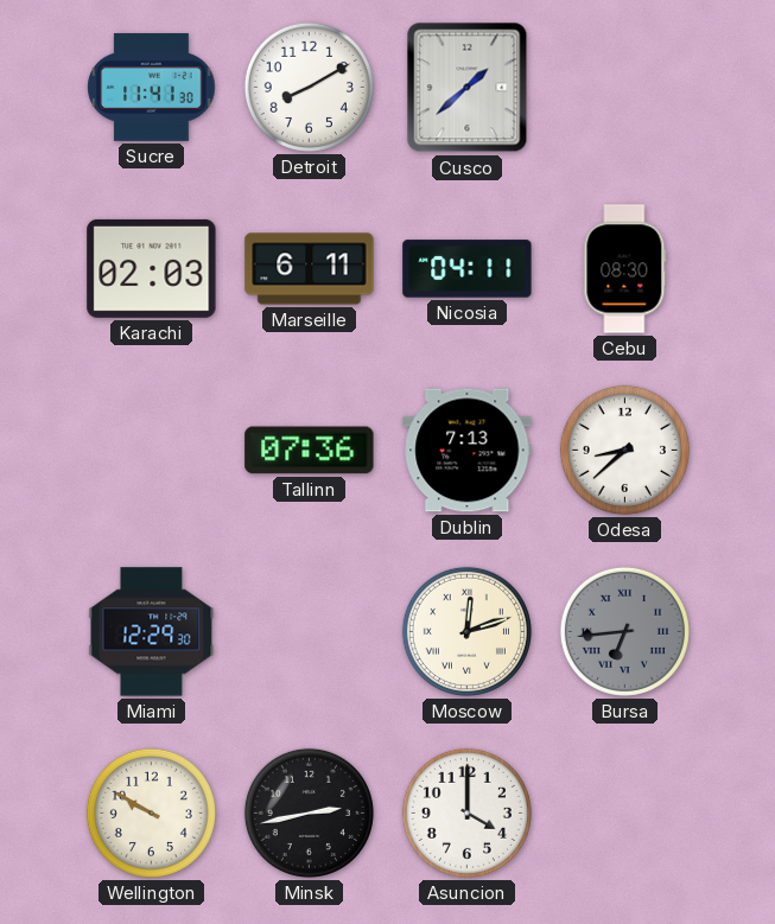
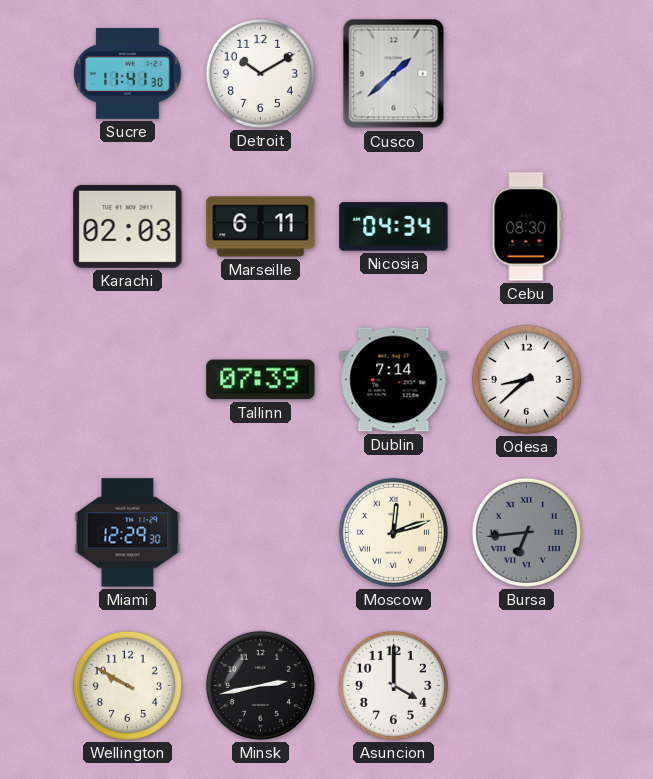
Detroit: 8:10 -> 10:10
Nicosia: 04:11 -> 04:34
Tallinn: 07:36 -> 07:39
Dublin: 7:13 -> 7:14
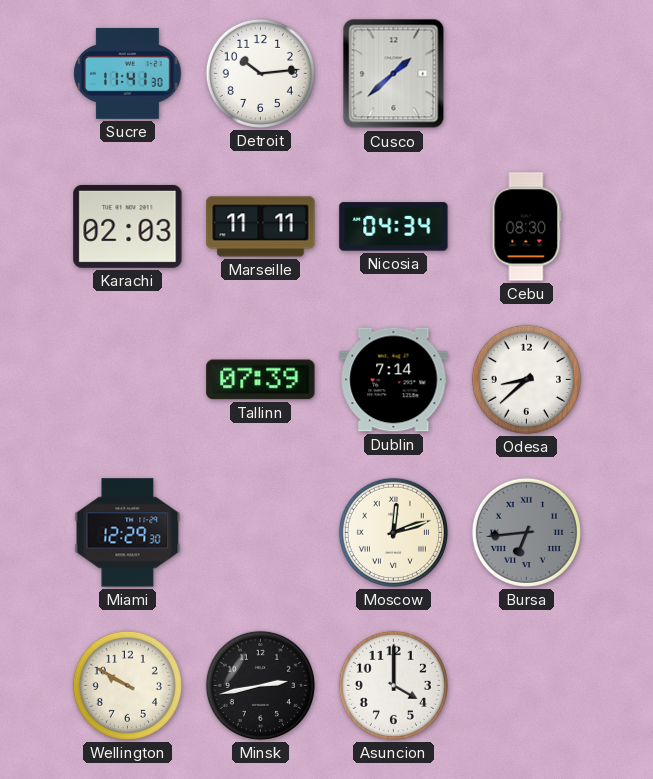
Detroit: 10:10 -> 10:14
Marseille: 6:11 -> 11:11
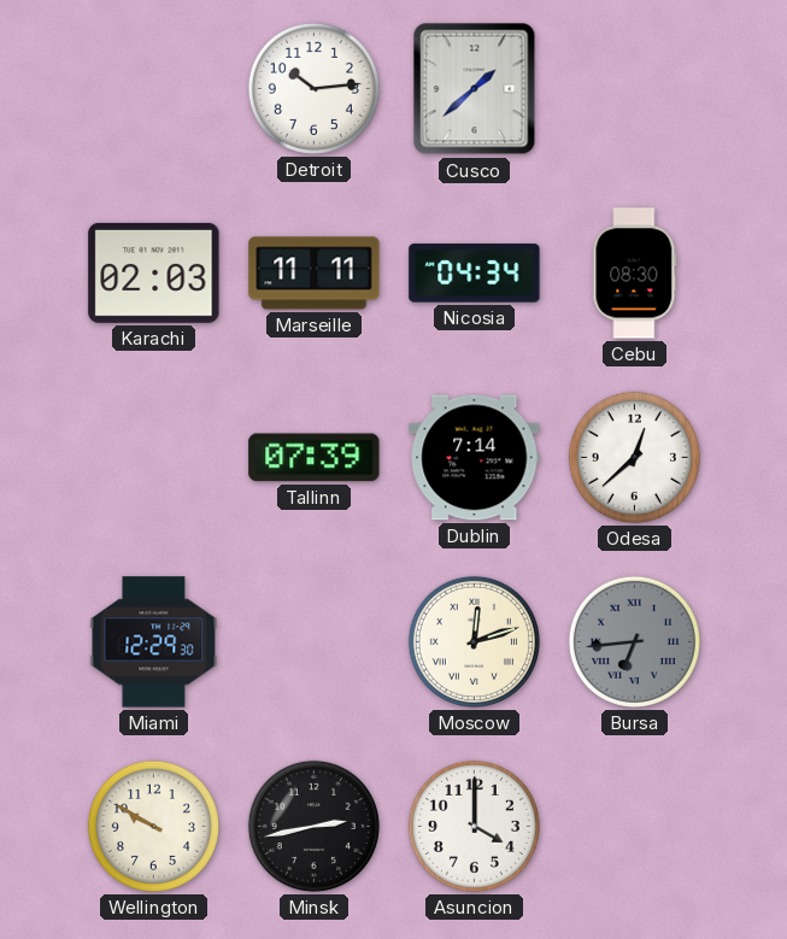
Sucre: 11:41 -> none
Odesa: 8:38 -> 12:38
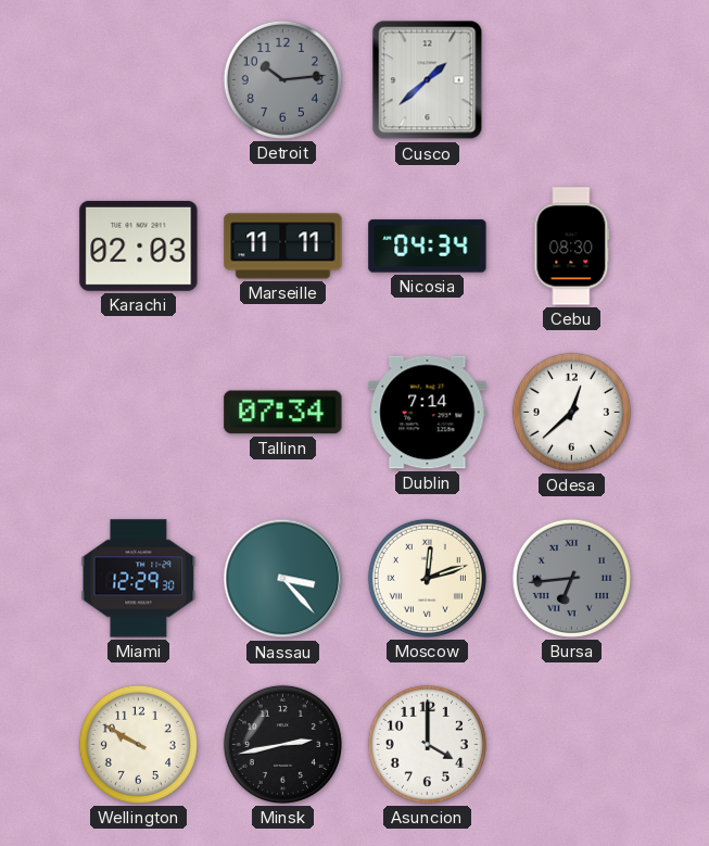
Detroit dial: white -> grey
Tallinn: 07:39 -> 07:34
Nassau: none -> 3:23
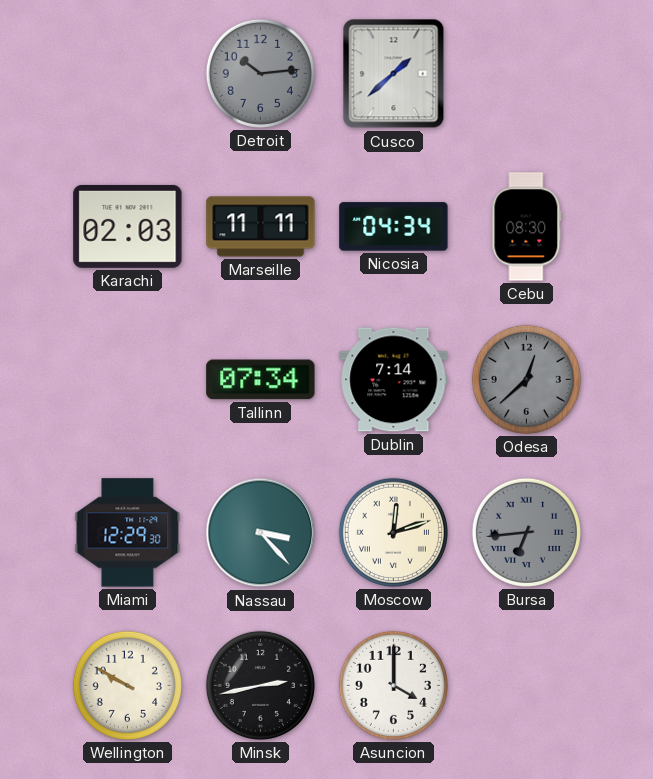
Odesa dial: white -> grey
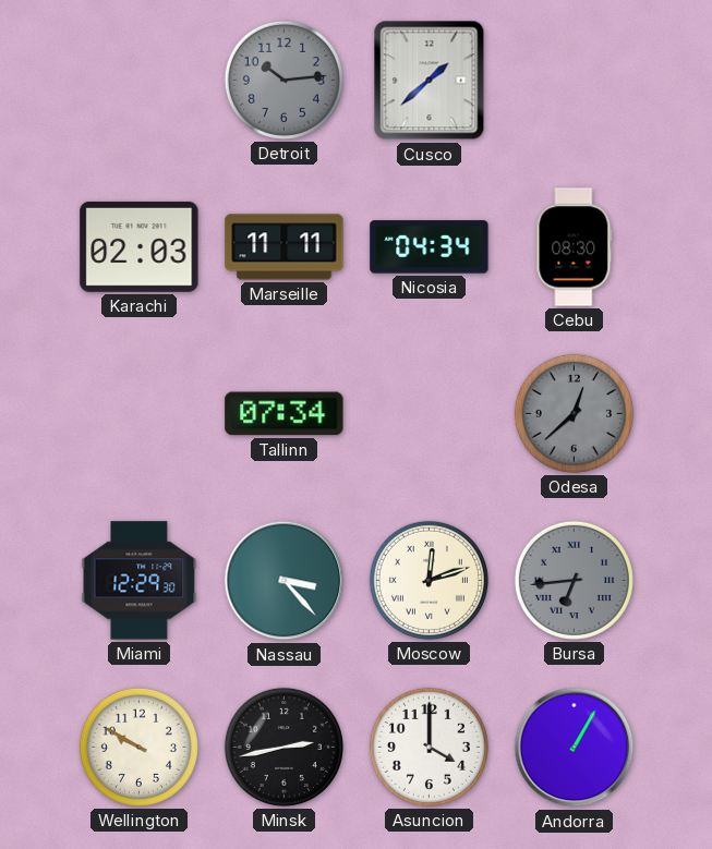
Dublin: 7:14 -> none
Andorra: none -> 1:05
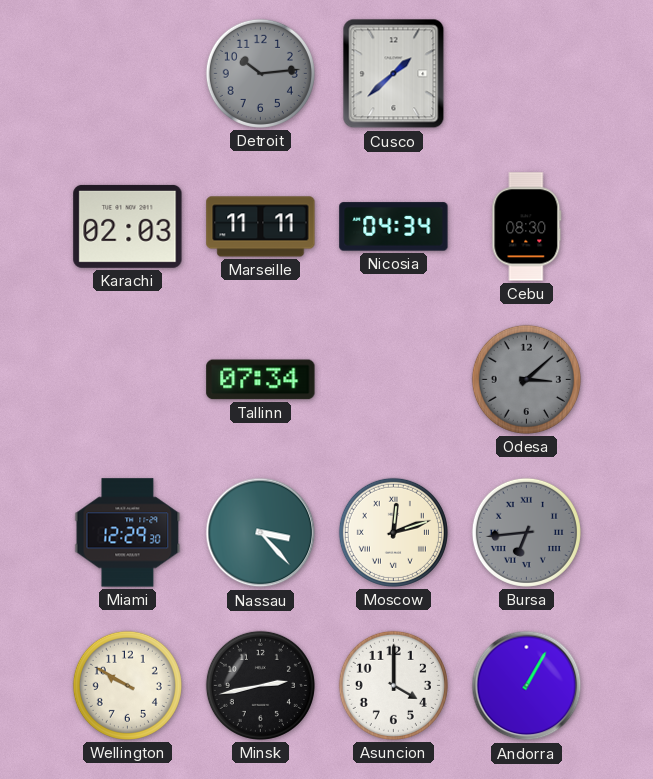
Odesa: 12:38 -> 3:08
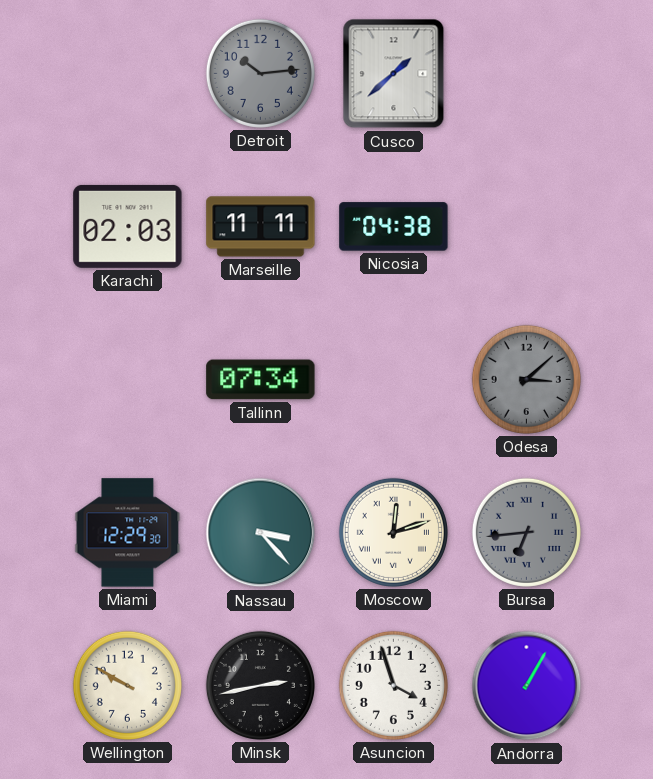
Nicosia: 04:34 -> 04:38
Cebu: 08:30 -> none
Asuncion: 4:00 -> 3:57
